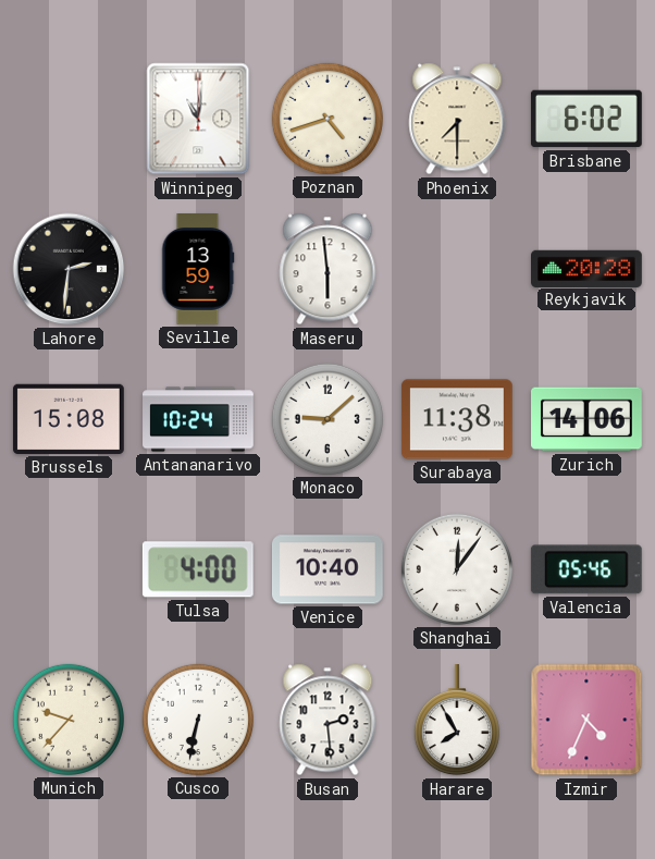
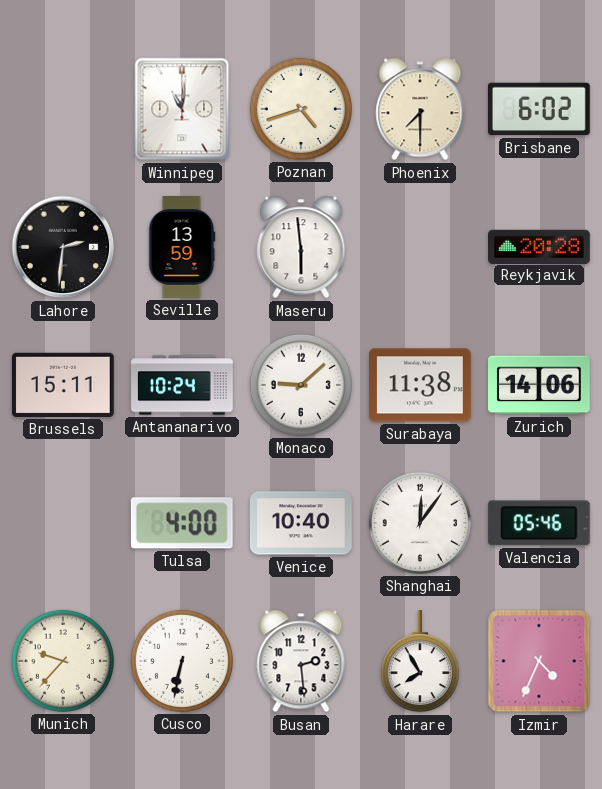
Brussels: 15:08 -> 15:11
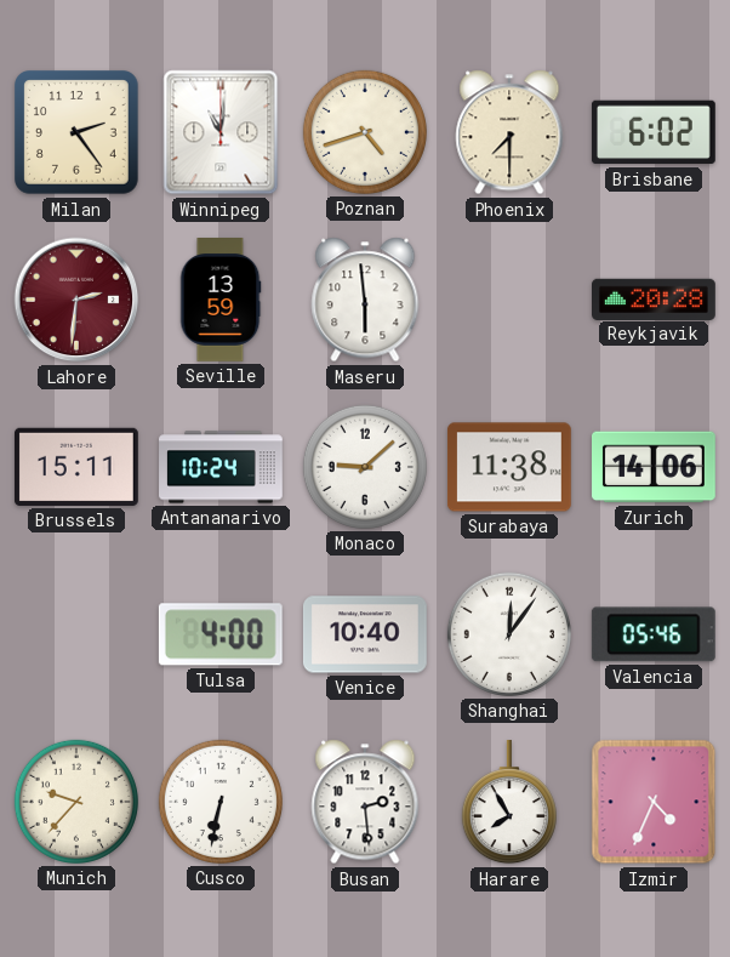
Milan: none -> 2:24
Lahore dial: black -> burgundy
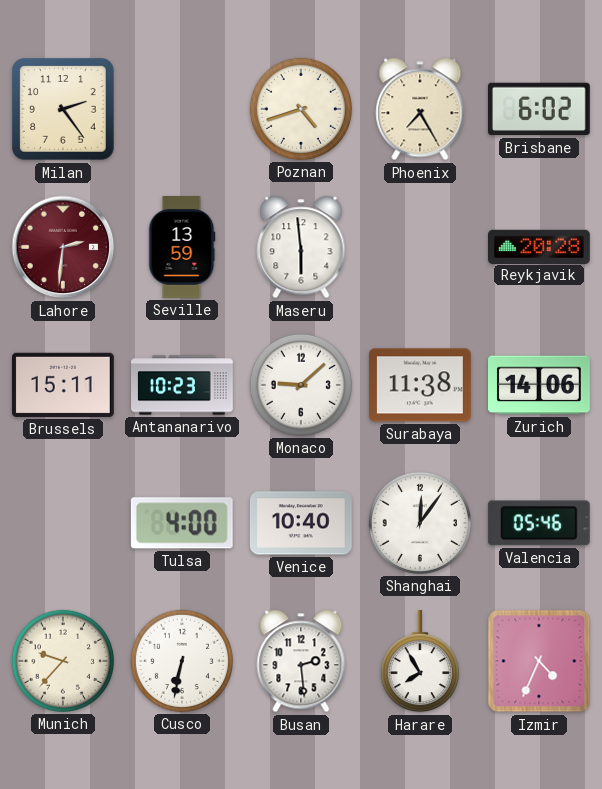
Winnipeg: 11:01 -> none
Phoenix: 7:30 -> 7:25
Antananarivo: 10:24 -> 10:23
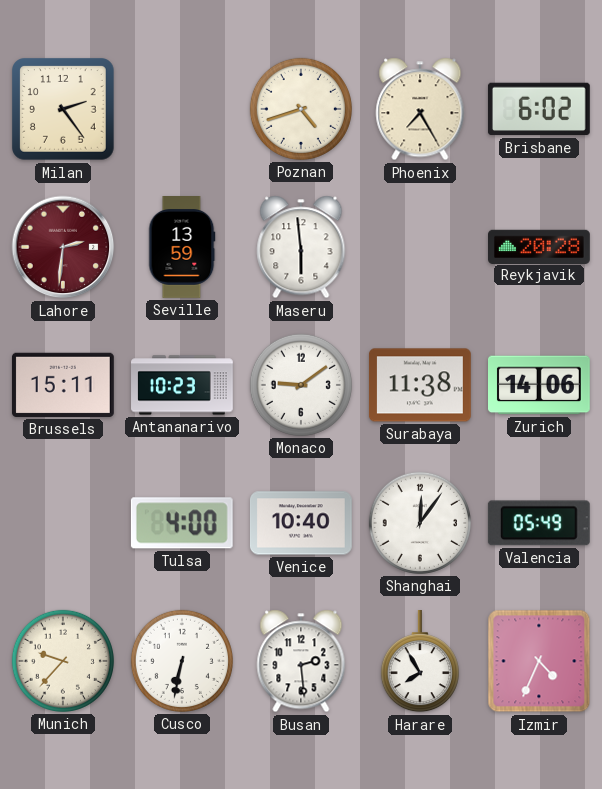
Monaco: 9:08 -> 9:09
Valencia: 05:46 -> 05:49
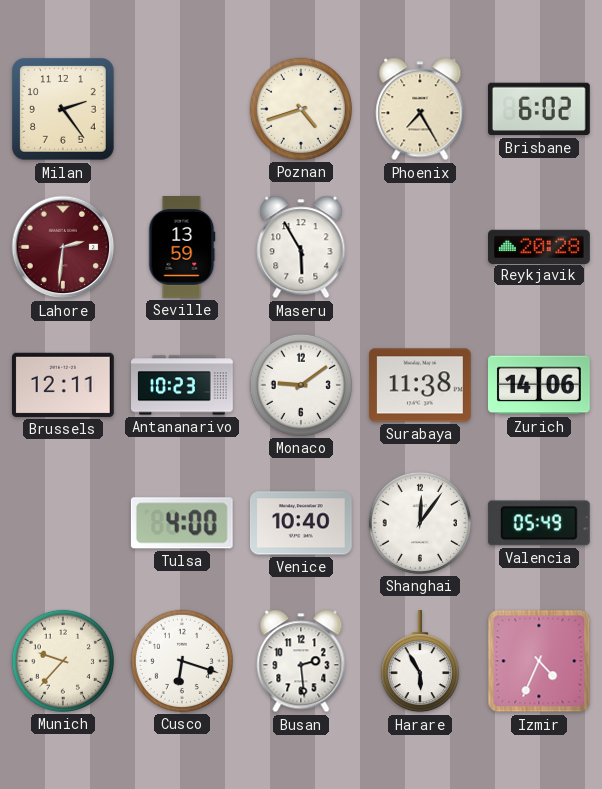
Maseru: 5:59 -> 5:55
Brussels: 15:11 -> 12:11
Cusco: 6:32 -> 6:18
Harare: 7:55 -> 5:55
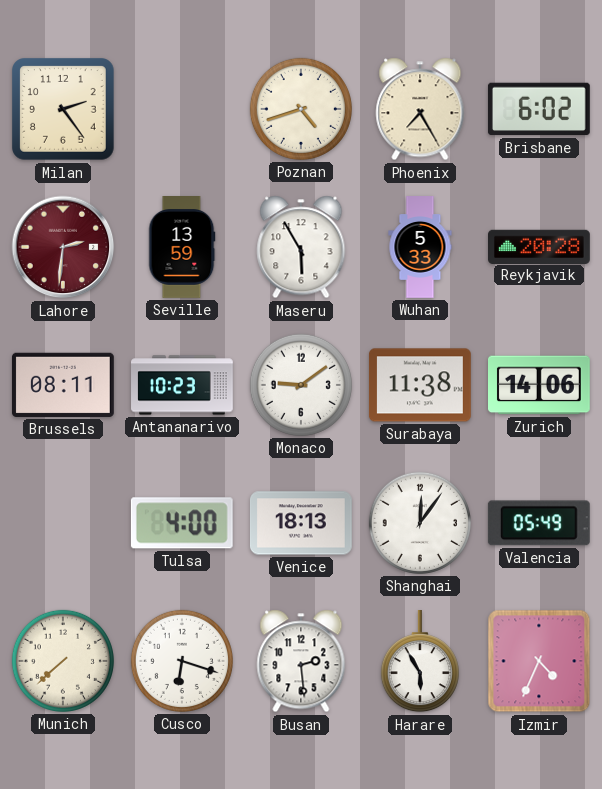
Wuhan: none -> 5:33
Brussels: 12:11 -> 08:11
Venice: 10:40 -> 18:13
Munich: 9:37 -> 7:38
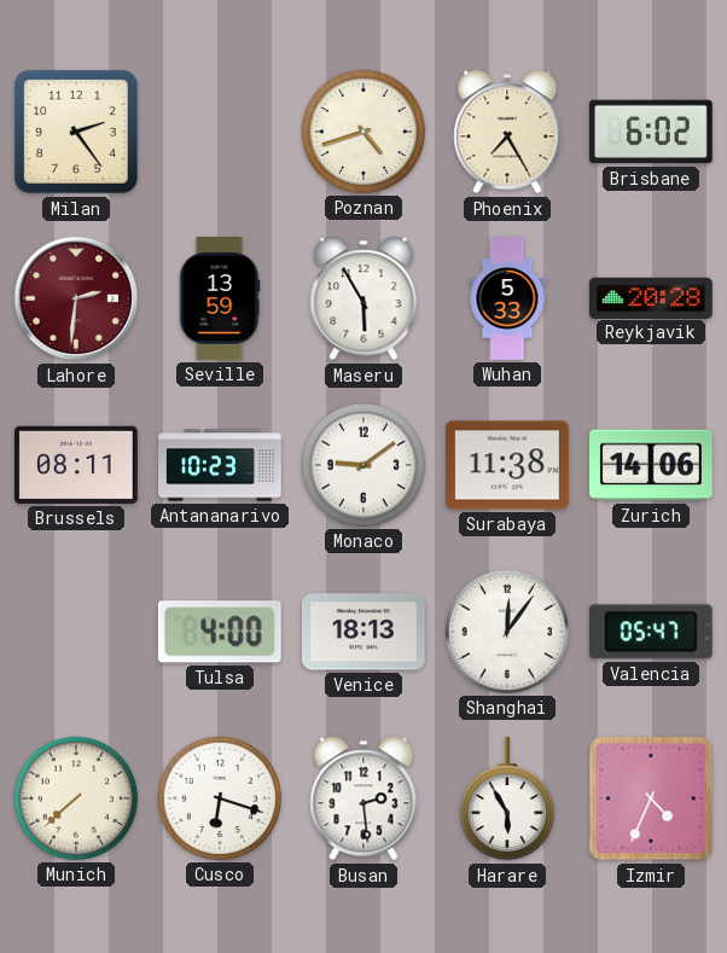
Valencia: 05:49 -> 05:47
